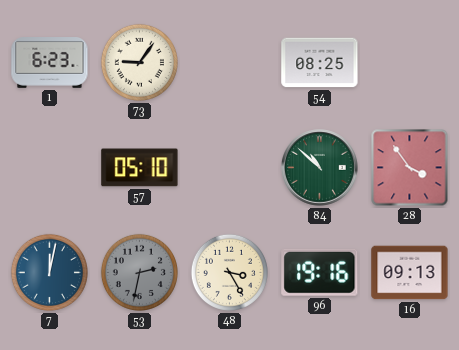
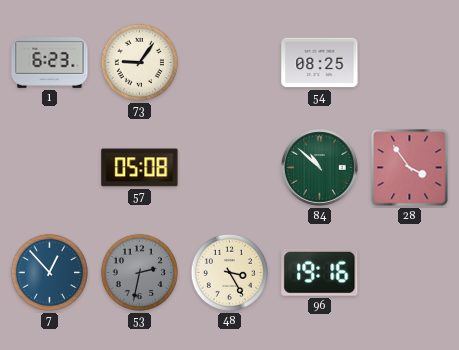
57: 05:10 -> 05:08
7: 12:02 -> 12:53
16: 09:13 -> none
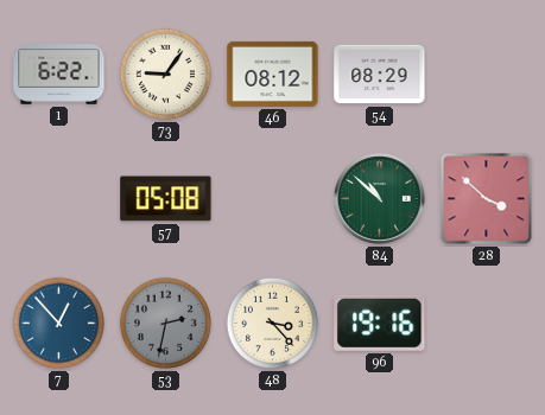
1: 6:23 -> 6:22
46: none -> 08:12
54: 08:25 -> 08:29
28: 3:54 -> 3:52
48: 3:25 -> 3:23
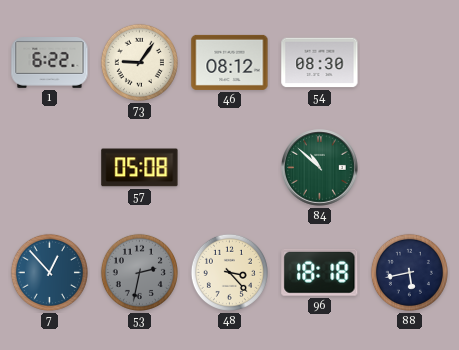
54: 08:29 -> 08:30
28: 3:52 -> none
96: 19:16 -> 18:18
88: none -> 5:43
